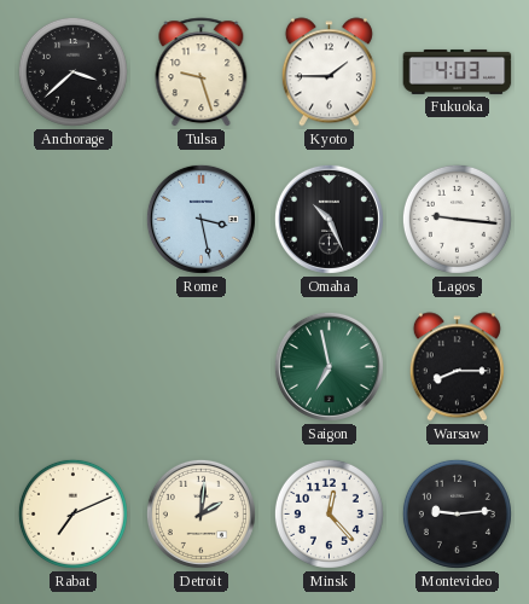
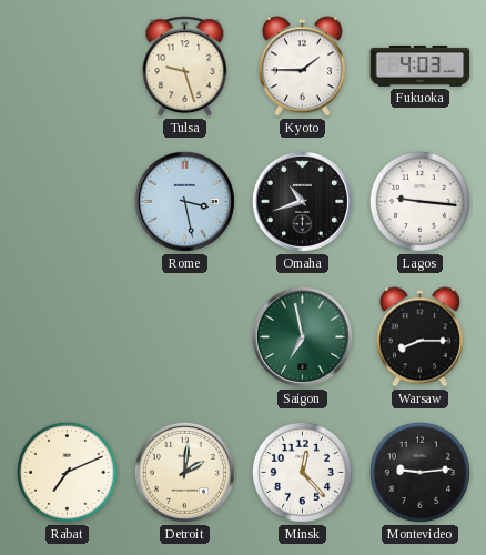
Anchorage: 3:38 -> none
Omaha: 10:26 -> 10:42
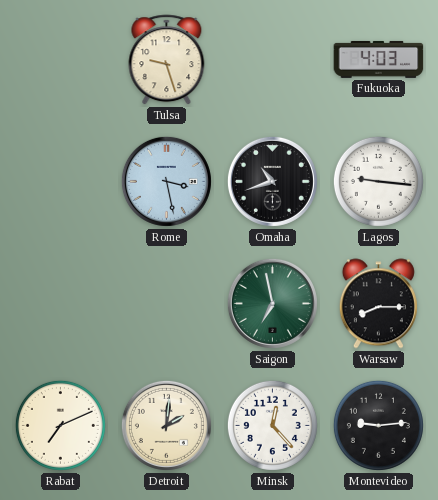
Kyoto: 1:45 -> none
